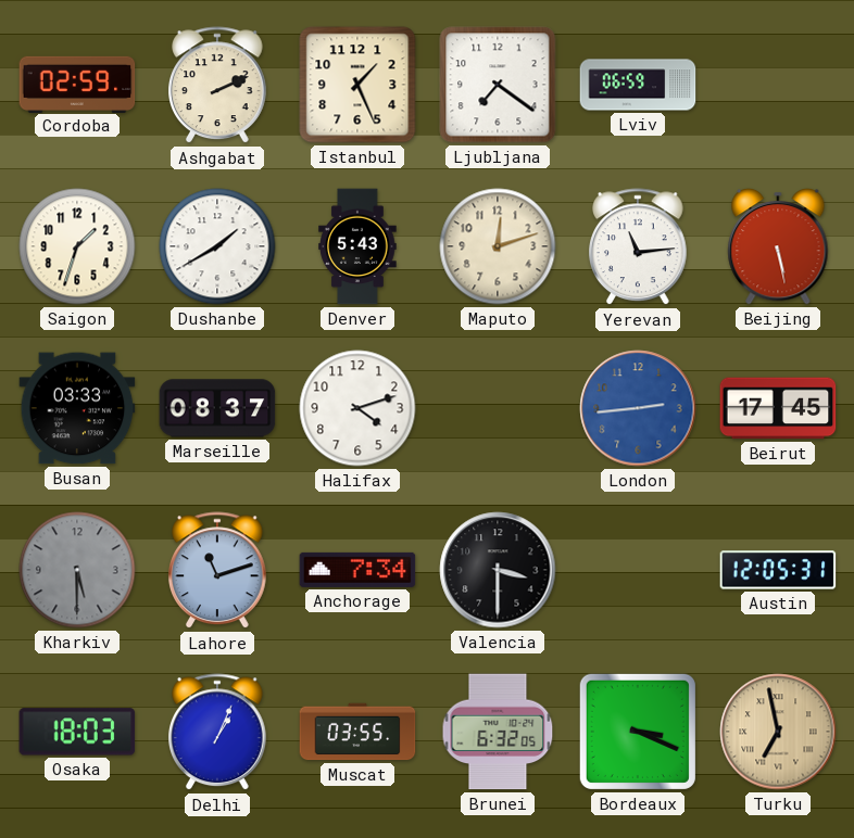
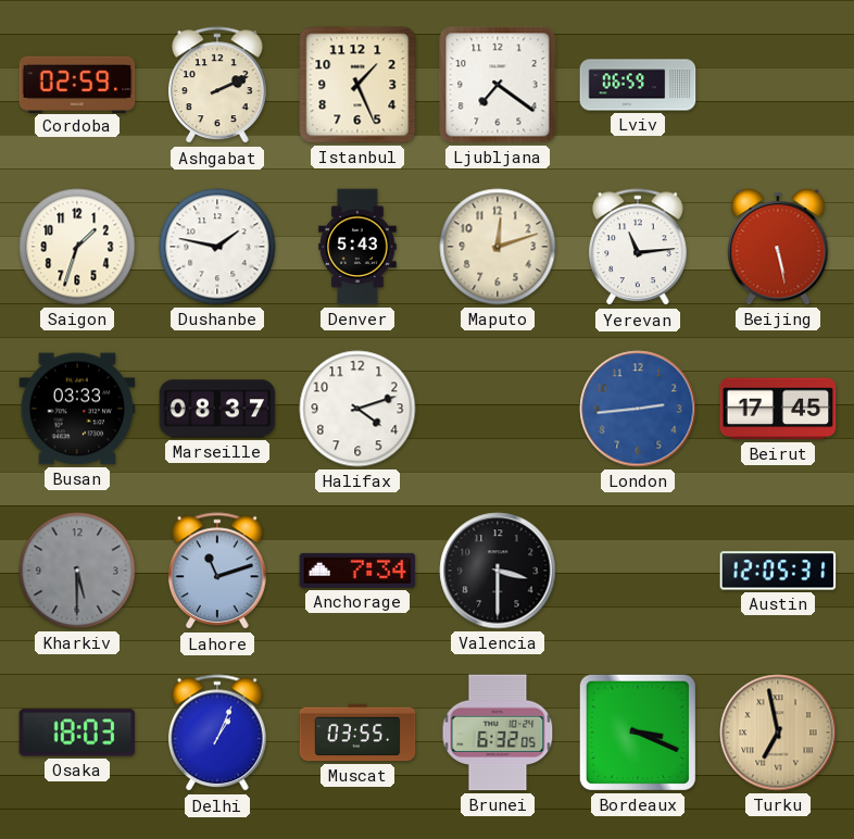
Dushanbe: 1:40 -> 1:47
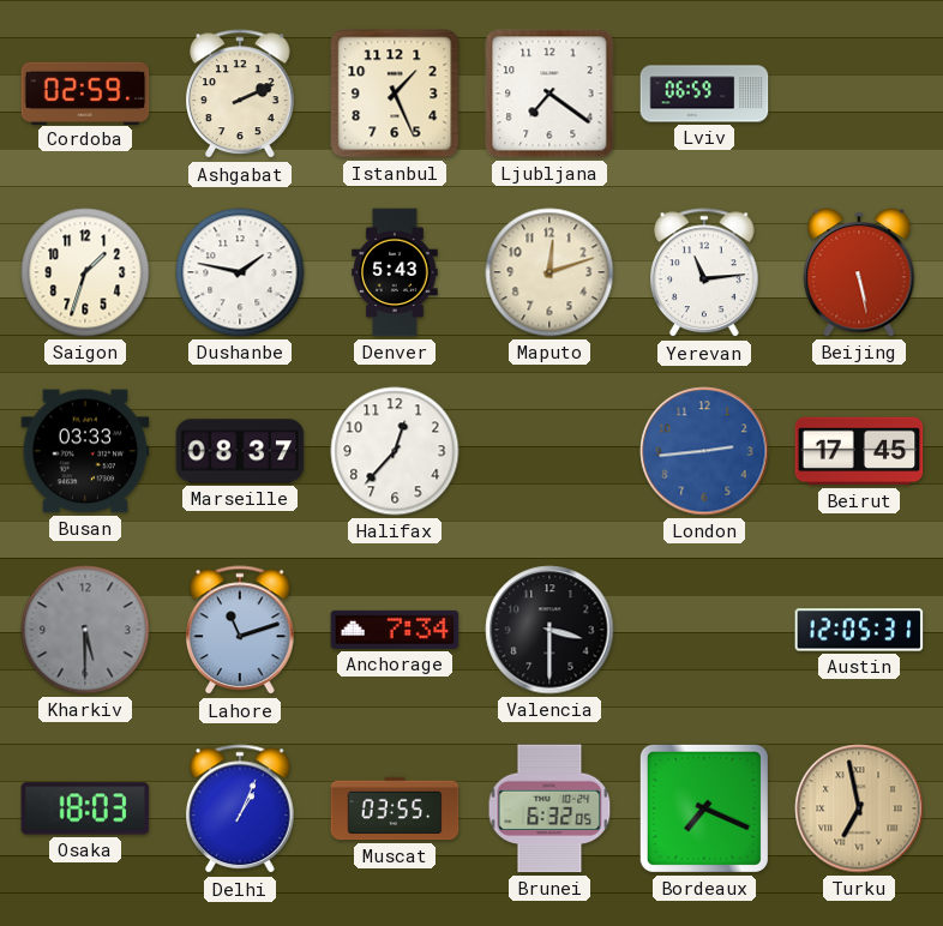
Halifax: 4:12 -> 12:37
Bordeaux: 3:19 -> 7:19
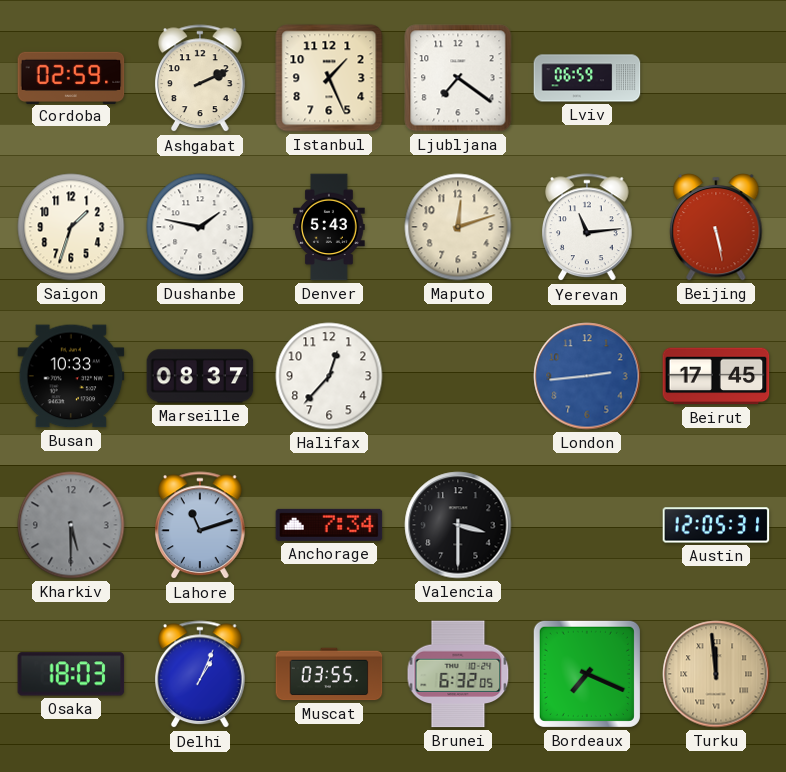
Busan: 03:33 -> 10:33
Turku: 6:58 -> 11:59
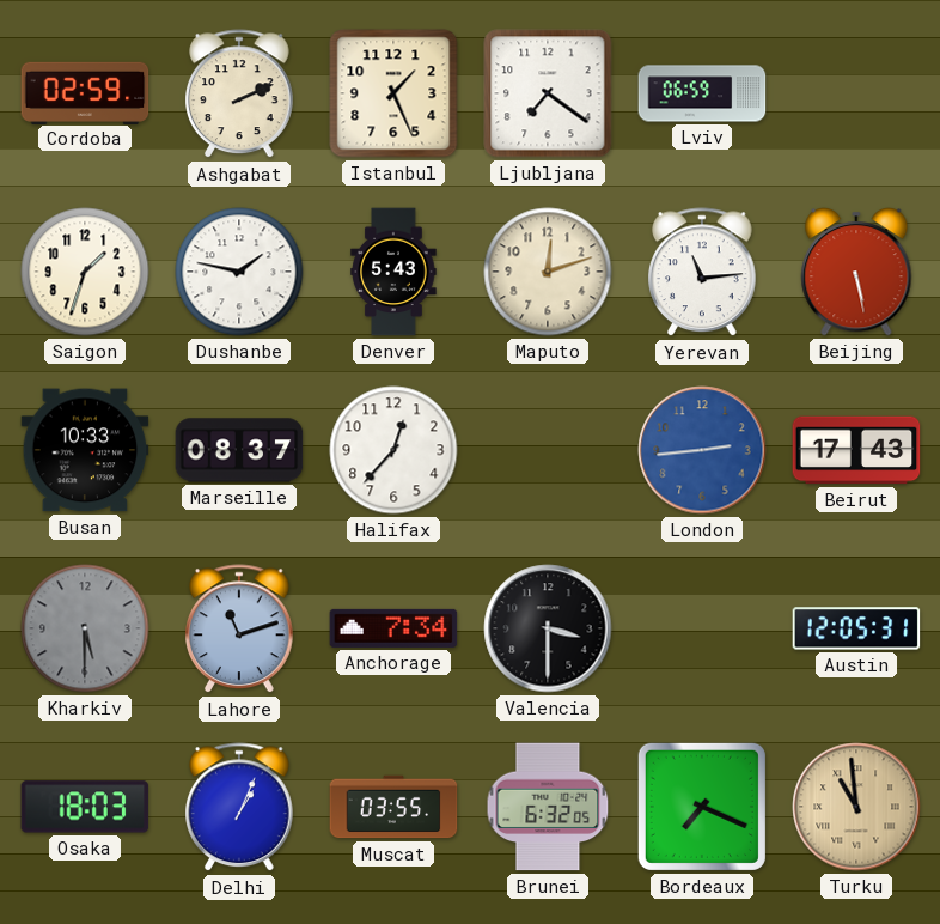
Beirut: 17:45 -> 17:43
Turku: 11:59 -> 10:59
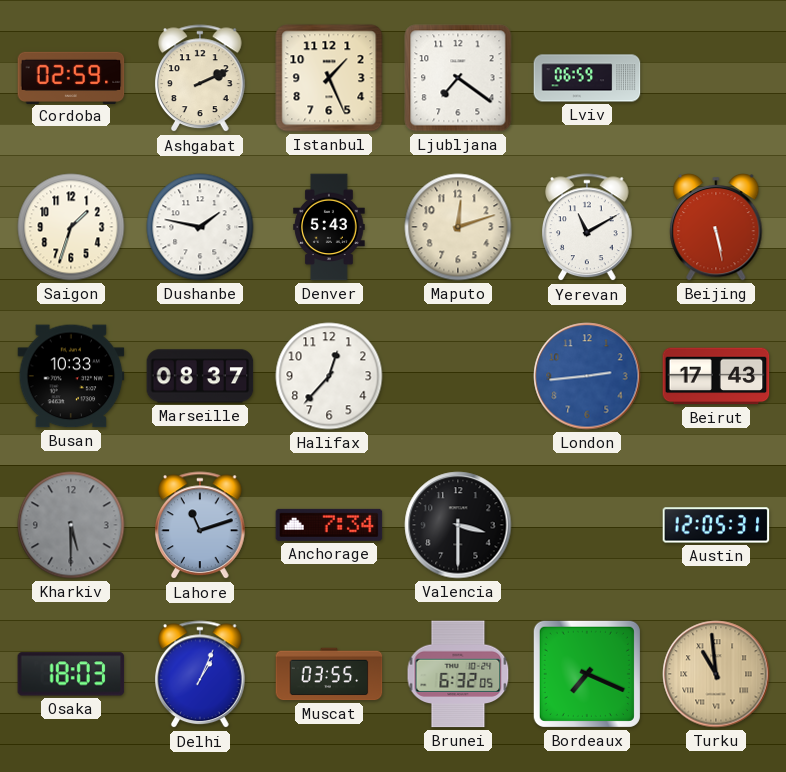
Yerevan: 11:14 -> 11:10
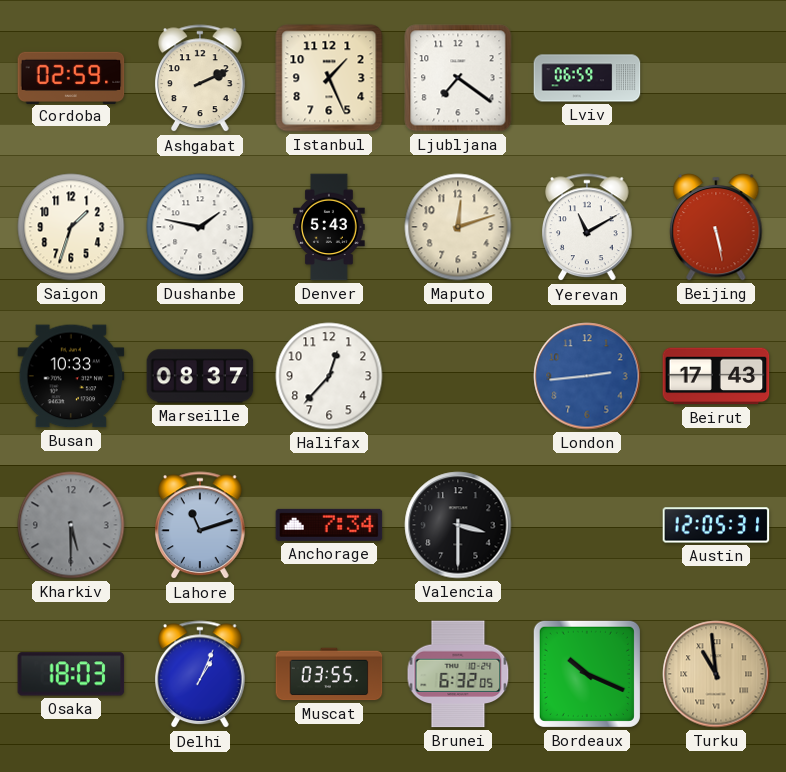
Bordeaux: 7:19 -> 10:19
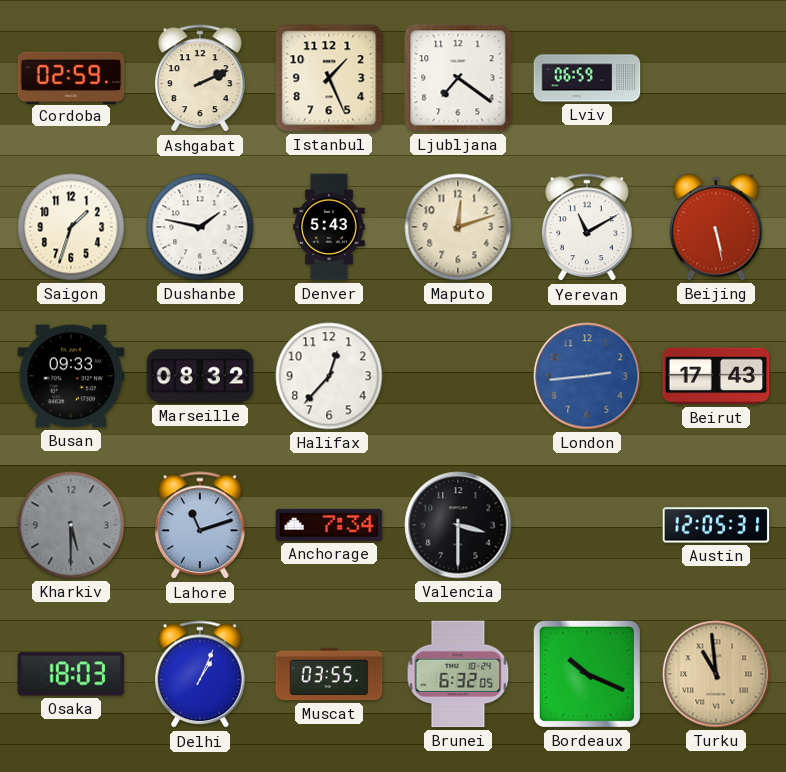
Busan: 10:33 -> 09:33
Marseille: 08:37 -> 08:32
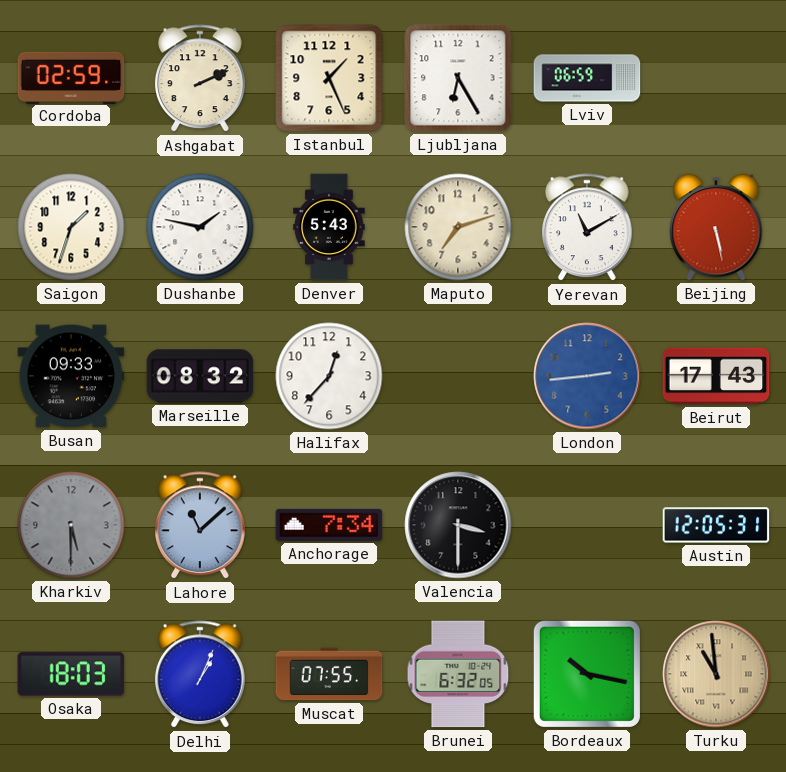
Ljubljana: 7:21 -> 6:25
Maputo: 12:12 -> 7:12
Lahore: 11:12 -> 11:08
Muscat: 03:55 -> 07:55
Bordeaux: 10:19 -> 10:17
